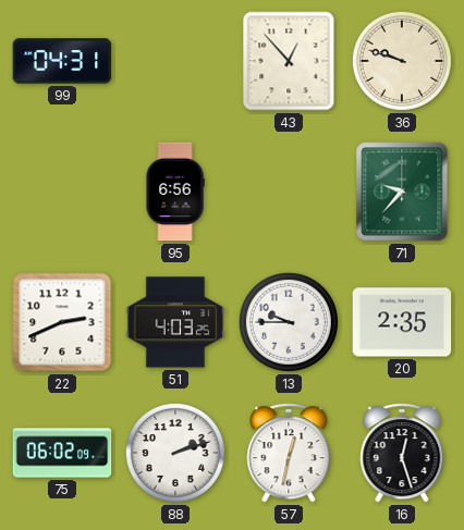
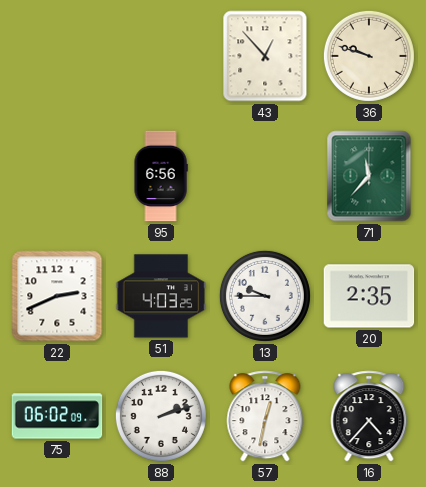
99: 04:31 -> none
71: 9:37 -> 11:37
16: 12:27 -> 4:37
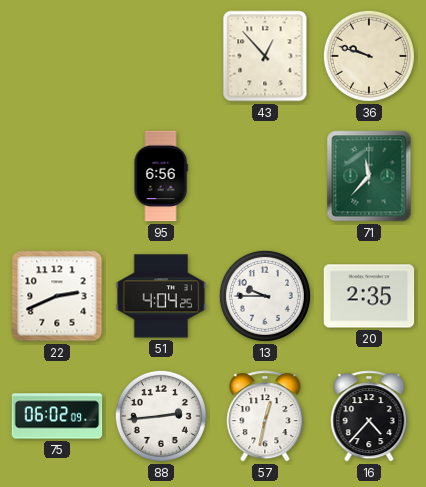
51: 4:03 -> 4:04
88: 2:12 -> 2:44
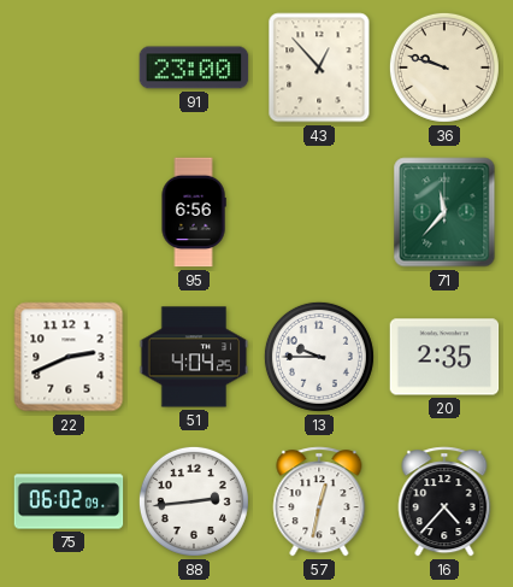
91: none -> 23:00
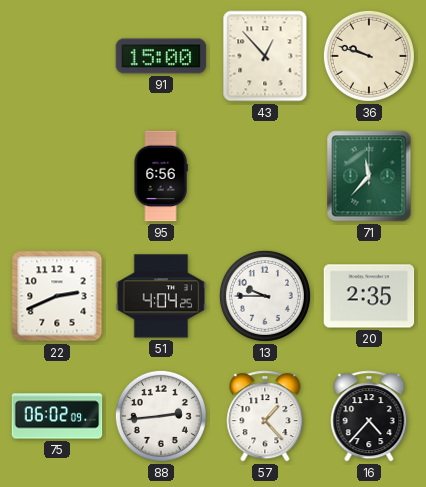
91: 23:00 -> 15:00
57: 12:32 -> 1:23
